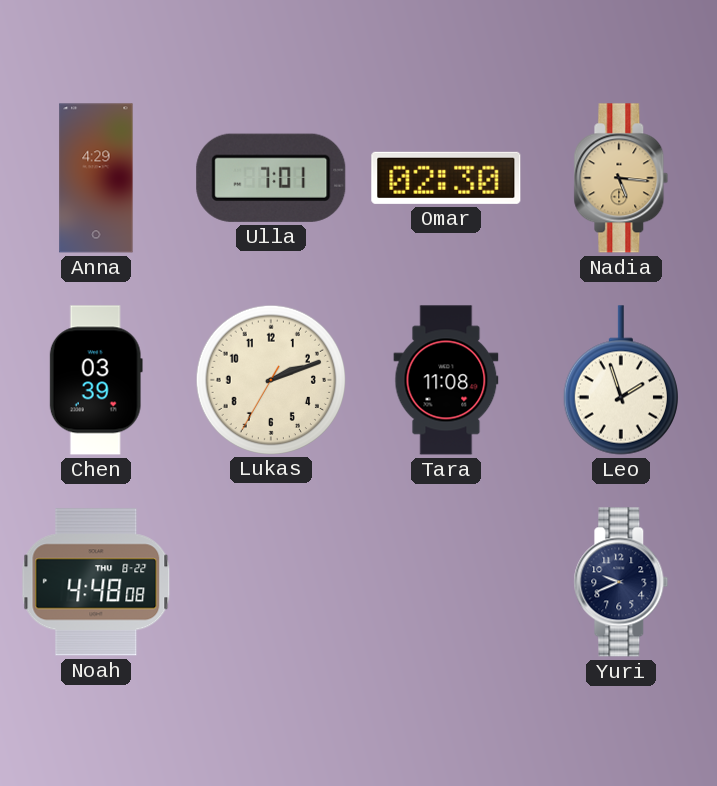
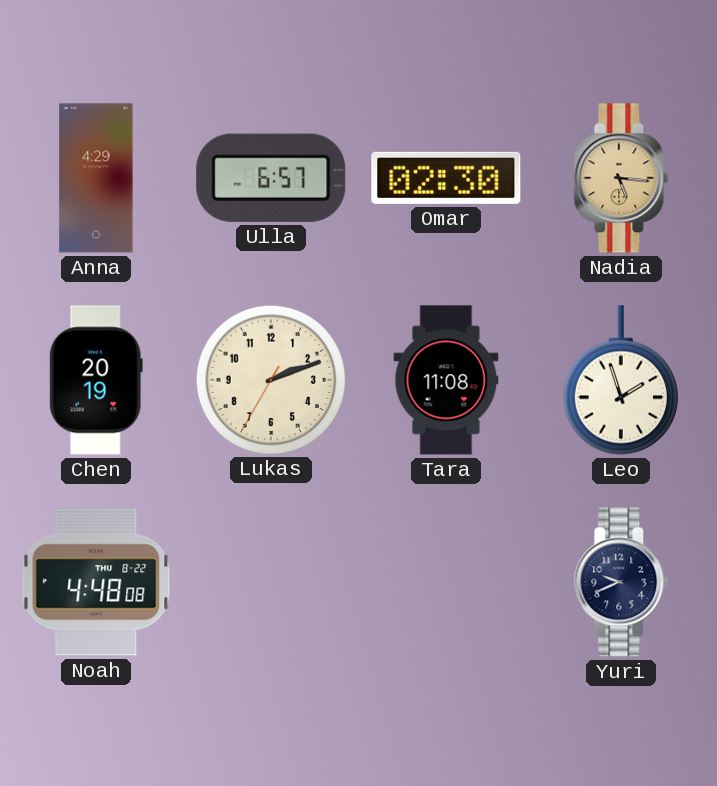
Ulla: 7:01 -> 6:57
Chen: 03:39 -> 20:19
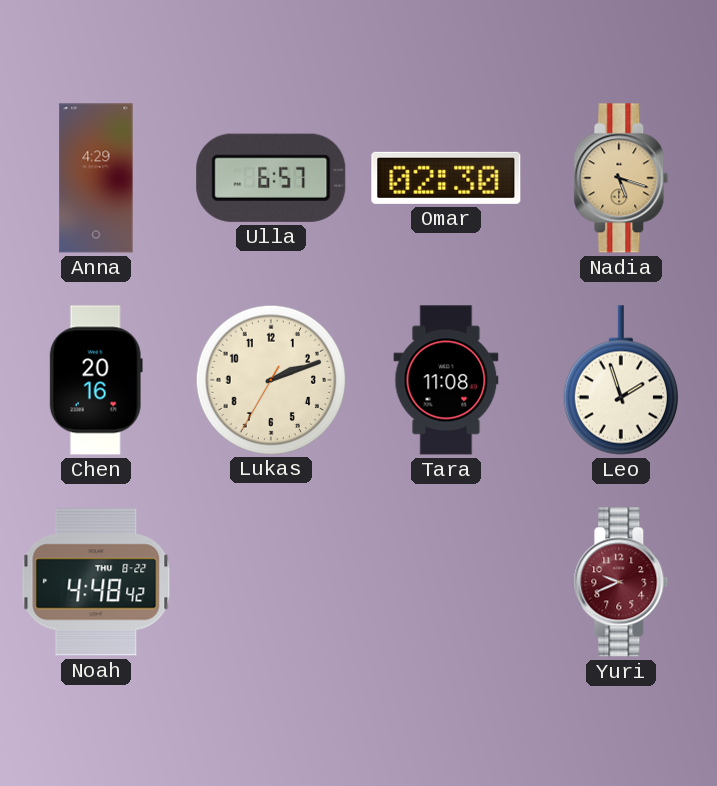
Nadia: 5:16 -> 5:18
Chen: 20:19 -> 20:16
Noah: 4:48:08 -> 4:48:42
Yuri dial: navy -> burgundy
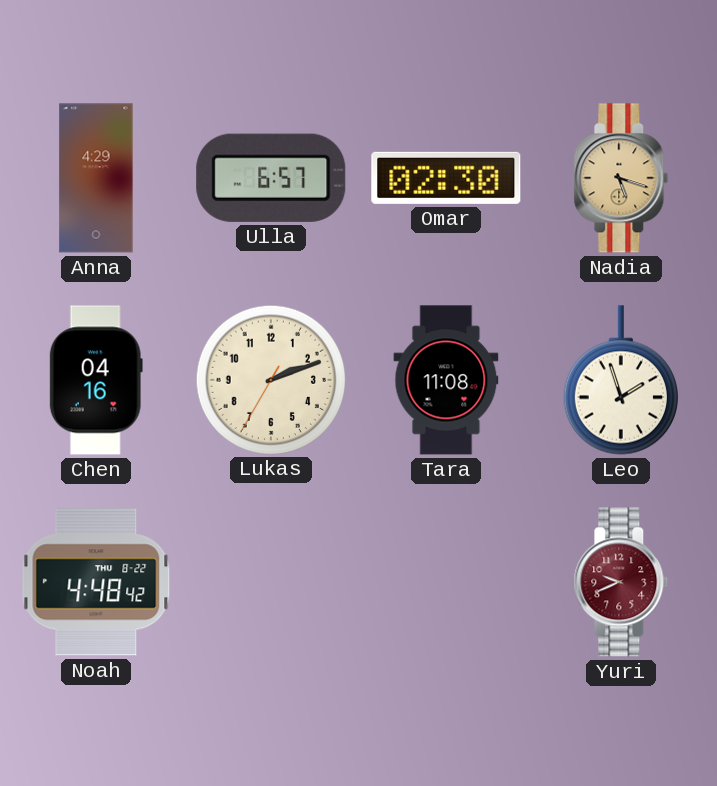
Chen: 20:16 -> 04:16
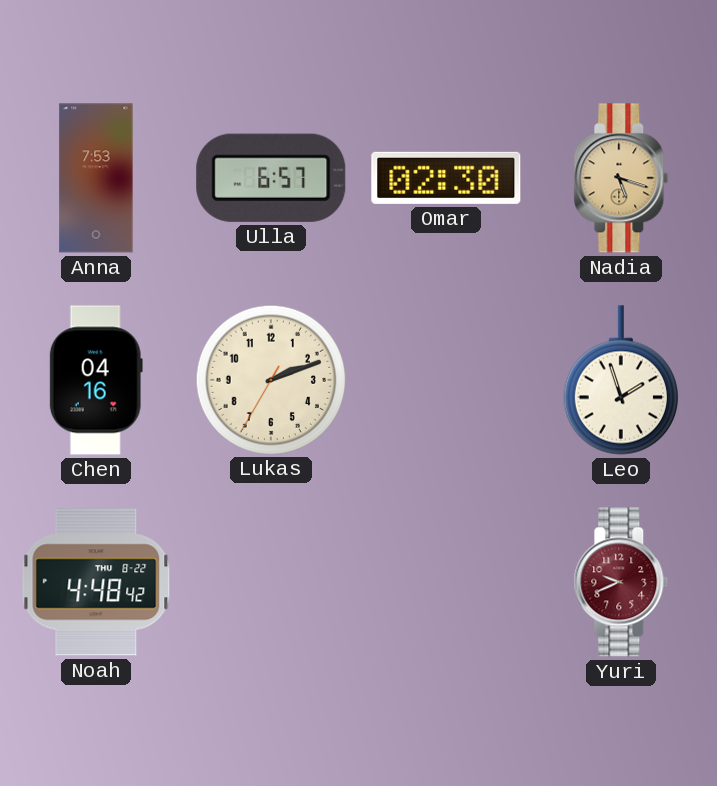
Anna: 4:29 -> 7:53
Tara: 11:08 -> none
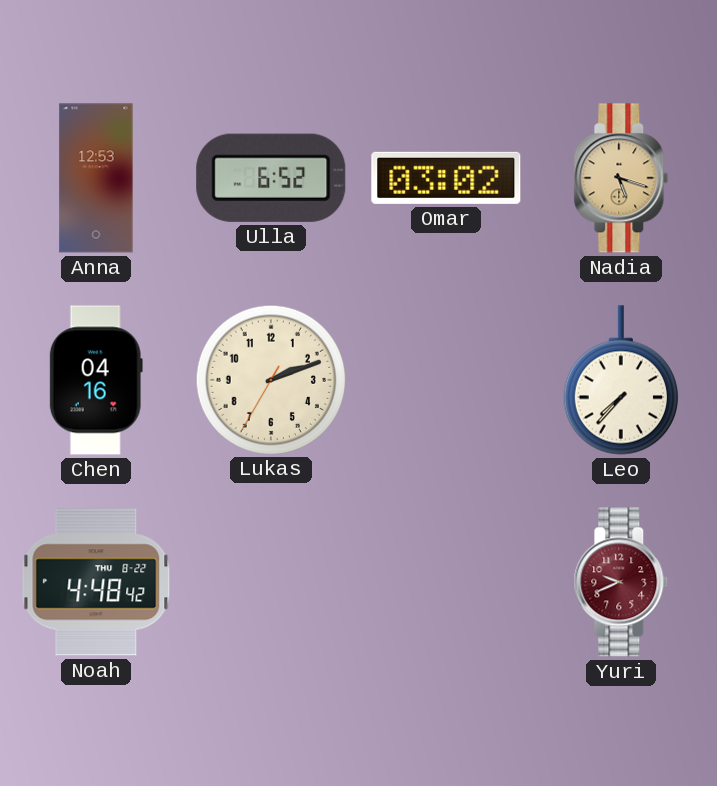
Anna: 7:53 -> 12:53
Ulla: 6:57 -> 6:52
Omar: 02:30 -> 03:02
Leo: 1:57 -> 7:37
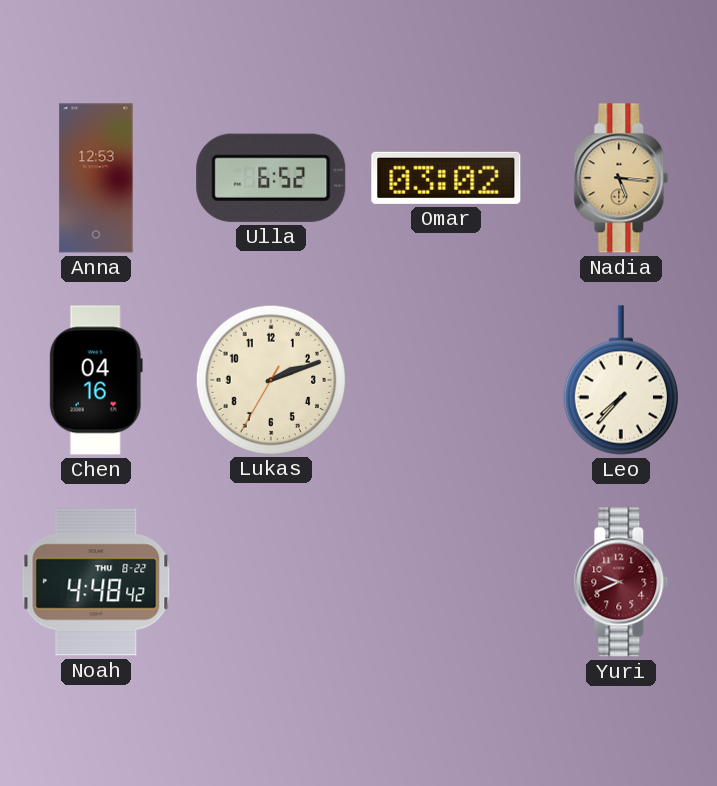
Nadia: 5:18 -> 5:16
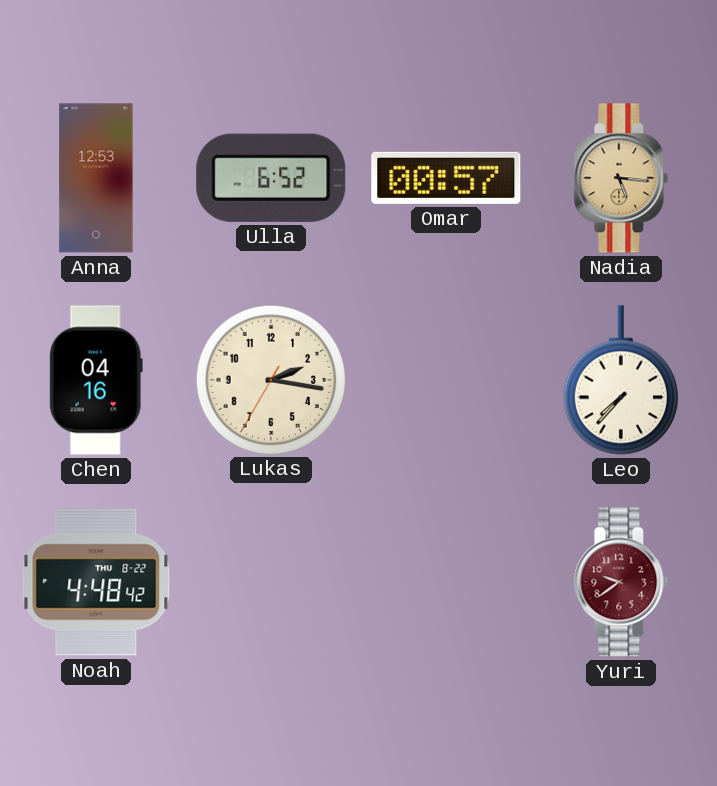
Omar: 03:02 -> 00:57
Lukas: 2:11 -> 2:16
Yuri: 9:41 -> 9:39
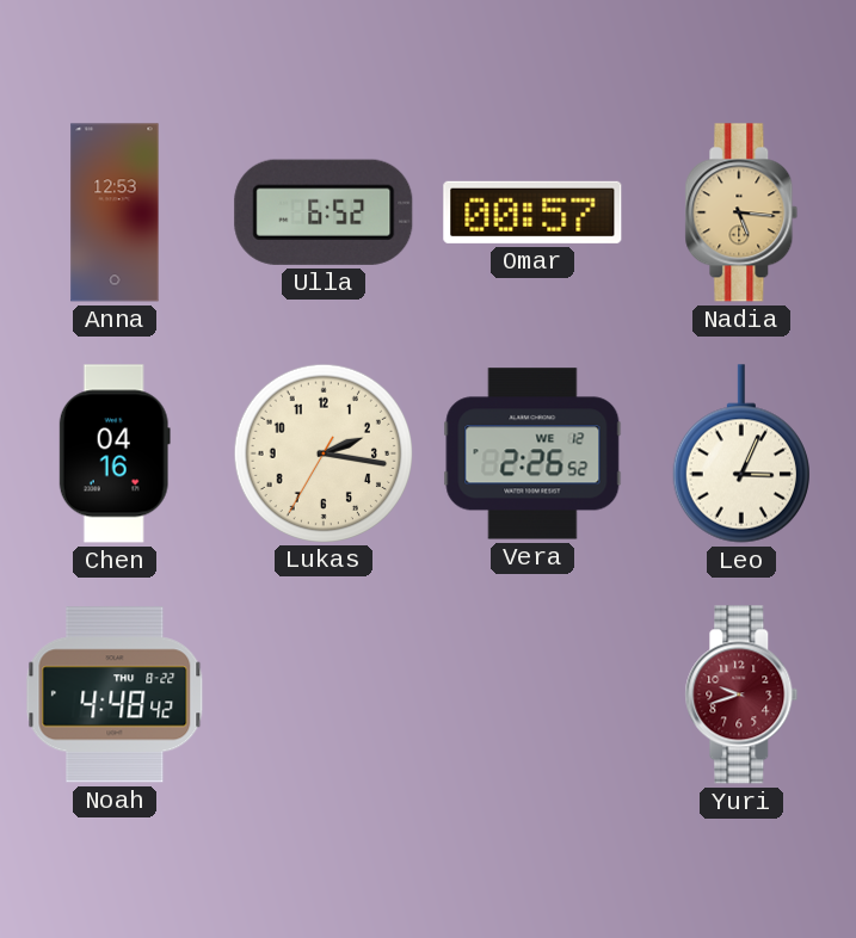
Vera: none -> 2:26
Leo: 7:37 -> 3:04
Yuri: 9:39 -> 9:42
